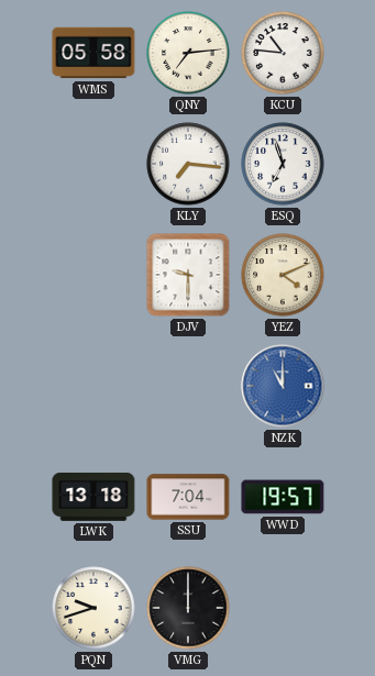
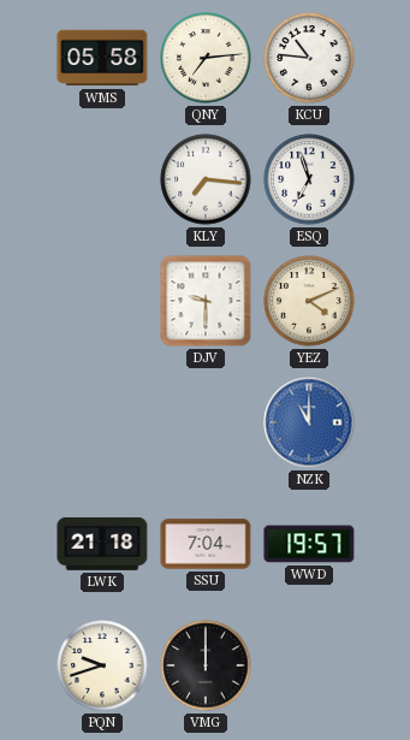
LWK: 13:18 -> 21:18
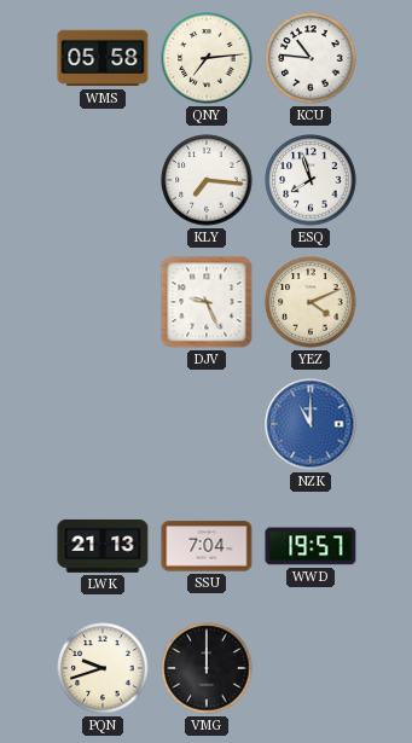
ESQ: 6:57 -> 7:57
DJV: 9:30 -> 9:26
LWK: 21:18 -> 21:13
